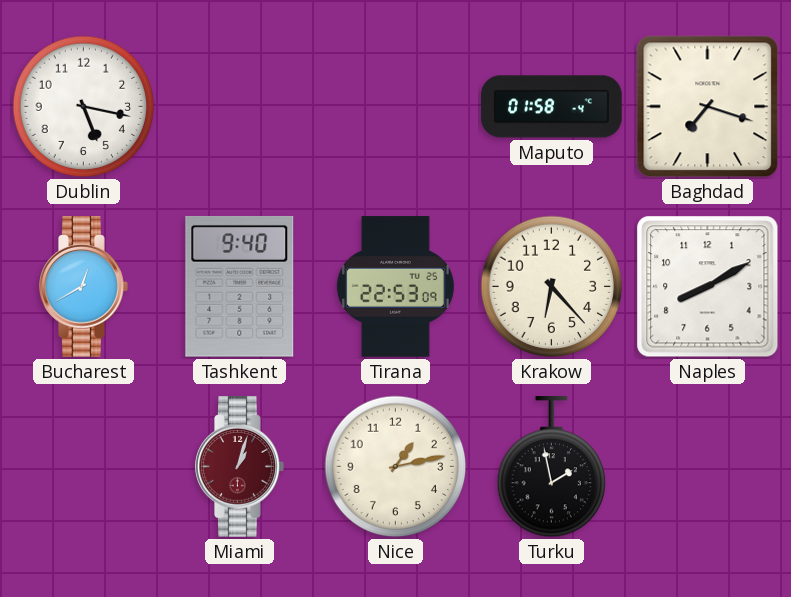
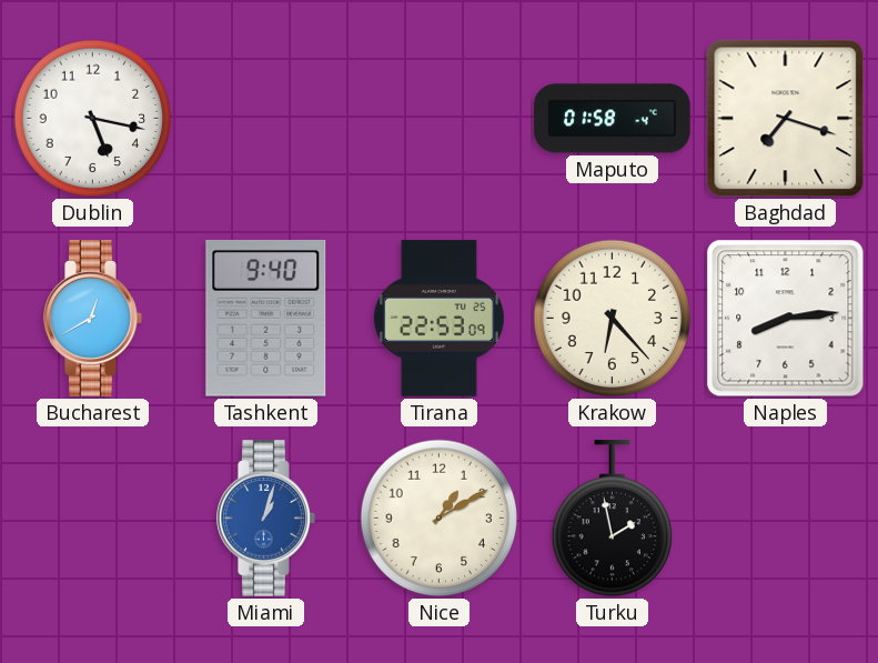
Naples: 8:10 -> 8:14
Miami dial: burgundy -> blue
Nice: 1:13 -> 1:10
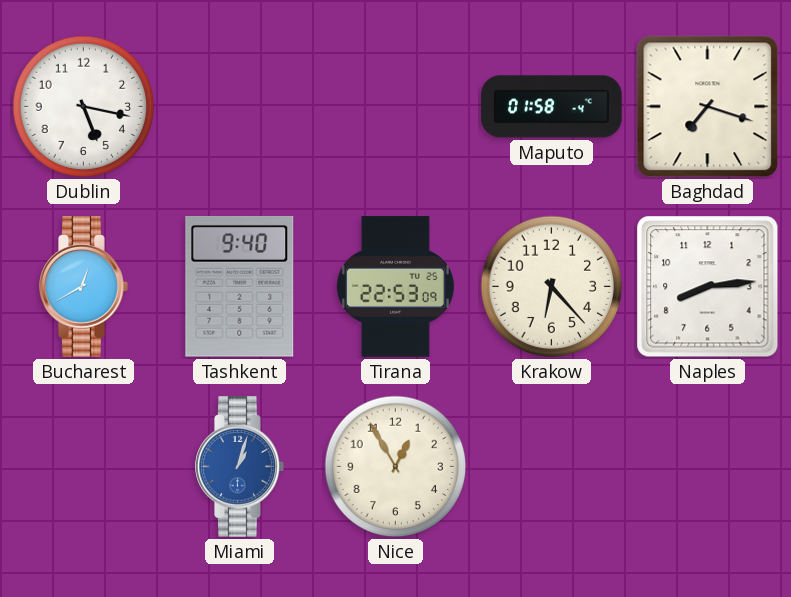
Nice: 1:10 -> 12:55
Turku: 1:58 -> none
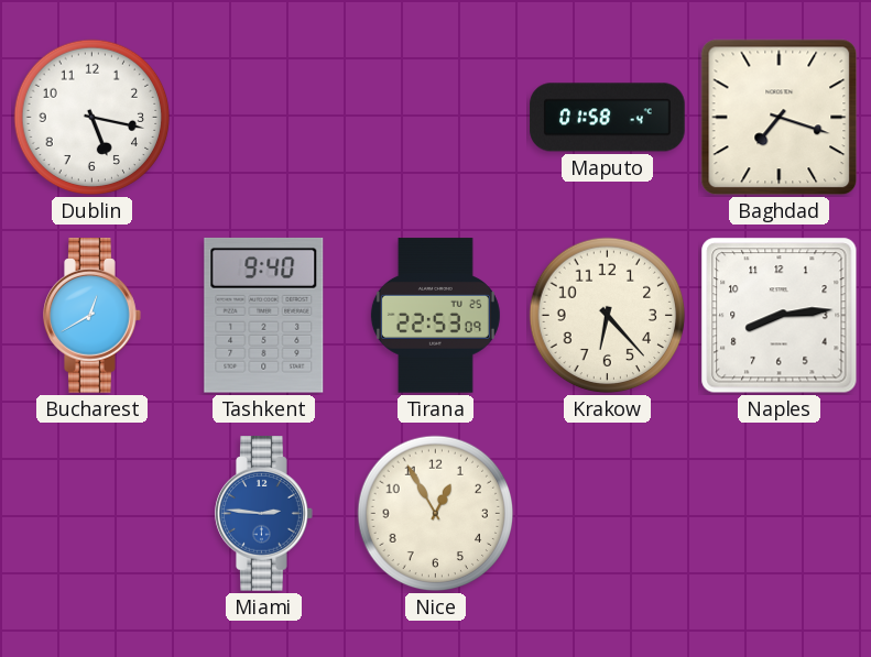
Miami: 1:03 -> 2:46
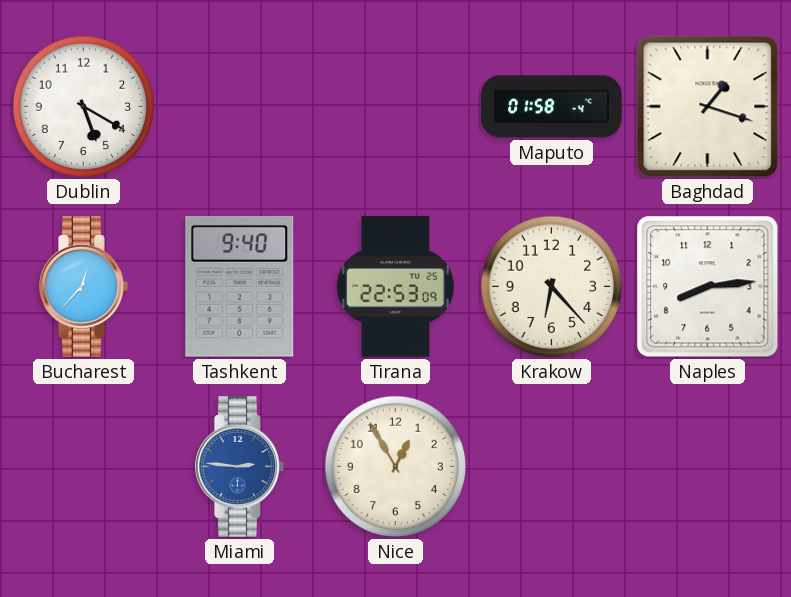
Dublin: 5:17 -> 5:20
Baghdad: 7:18 -> 1:18
Bucharest: 12:40 -> 12:37
